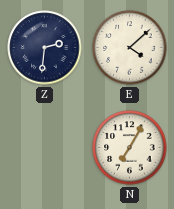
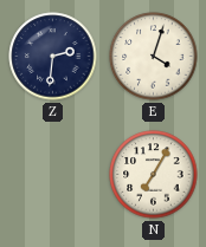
E: 4:08 -> 4:03
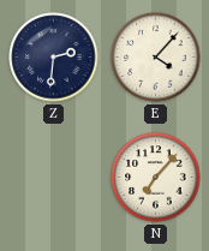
E: 4:03 -> 4:07
N: 7:05 -> 7:07
